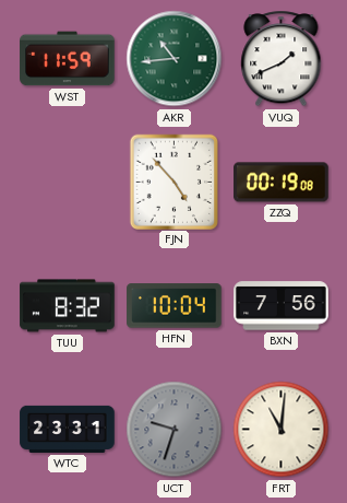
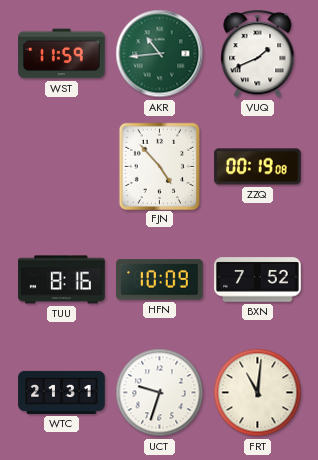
TUU: 8:32 -> 8:16
HFN: 10:04 -> 10:09
BXN: 7:56 -> 7:52
WTC: 23:31 -> 21:31
UCT dial: grey -> white
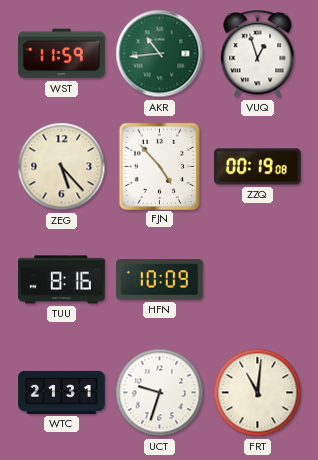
VUQ: 1:41 -> 12:57
ZEG: none -> 5:23
BXN: 7:52 -> none
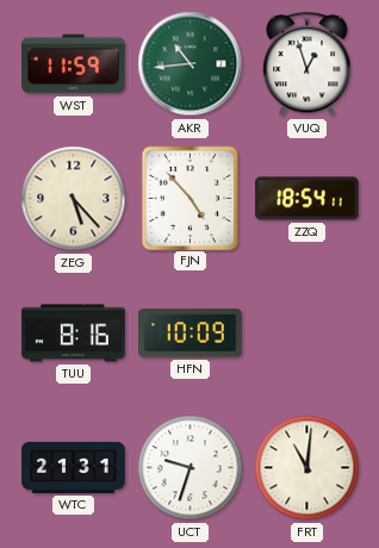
ZZQ: 00:19 -> 18:54
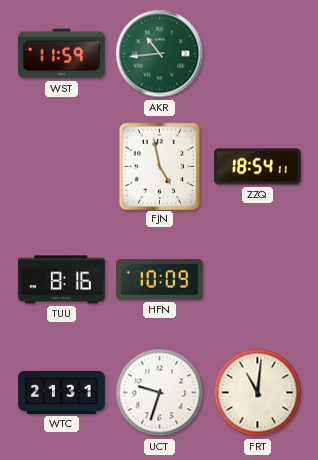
VUQ: 12:57 -> none
ZEG: 5:23 -> none
FJN: 4:53 -> 4:58
